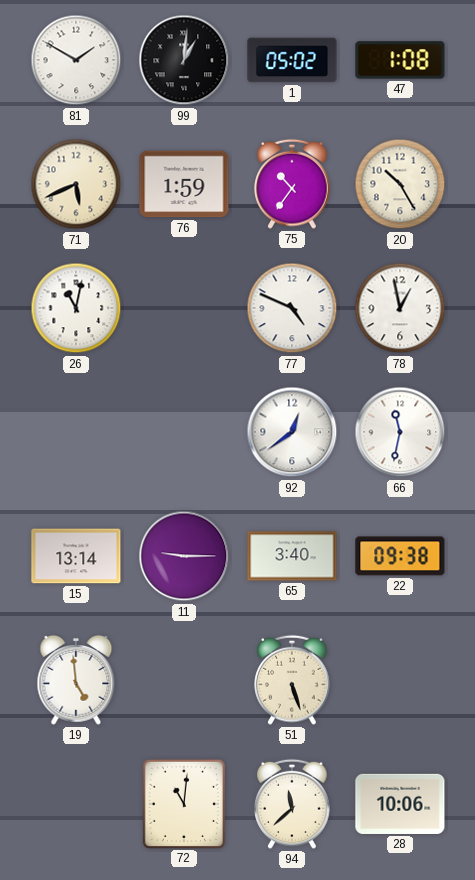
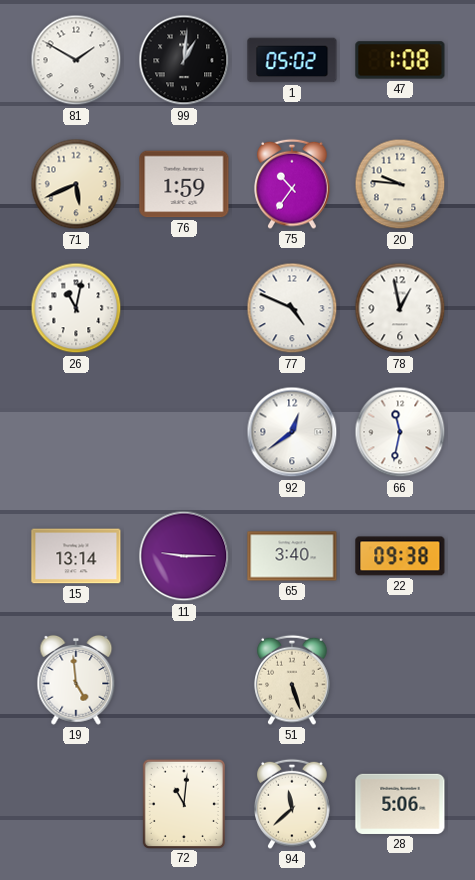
20: 10:25 -> 9:46
28: 10:06 -> 5:06
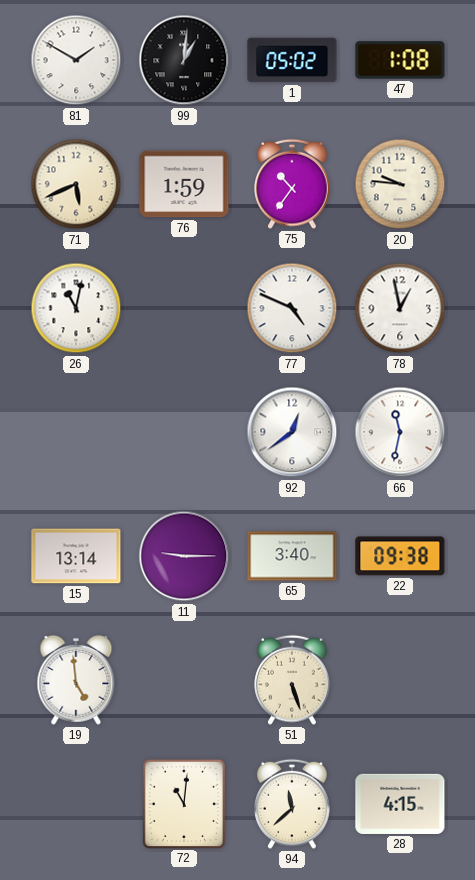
28: 5:06 -> 4:15
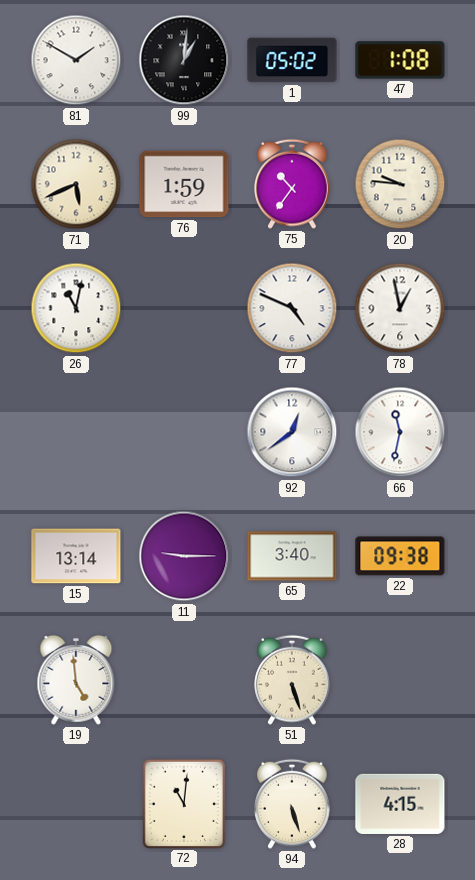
94: 11:38 -> 5:27
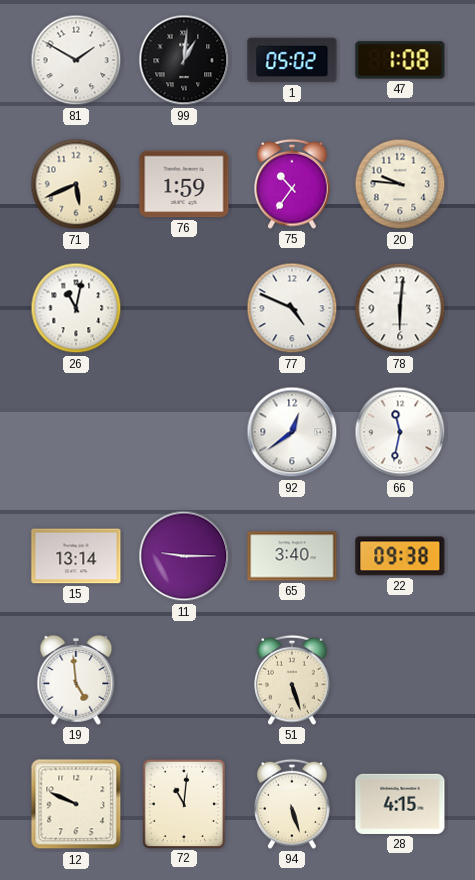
78: 12:58 -> 6:01
12: none -> 9:49
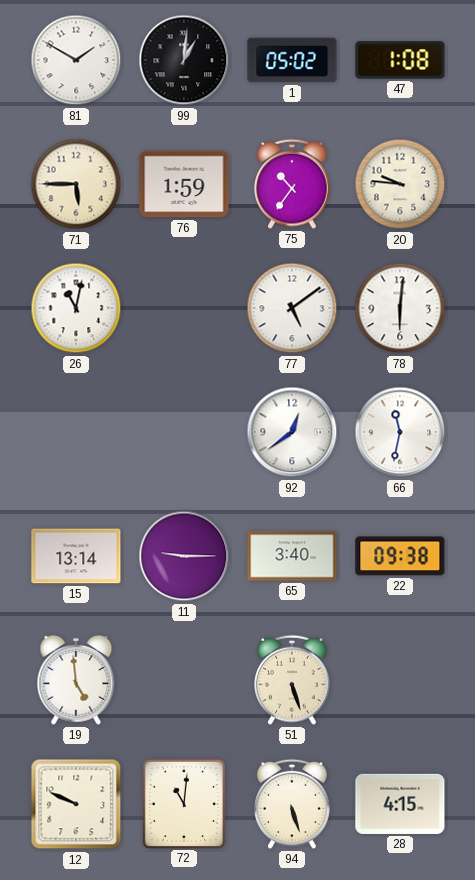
71: 5:41 -> 5:45
77: 4:49 -> 5:09
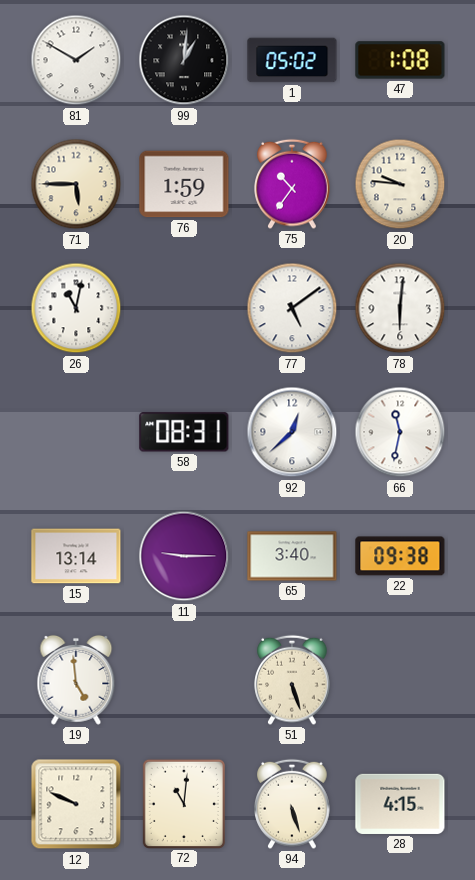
58: none -> 08:31
92: 12:39 -> 12:38
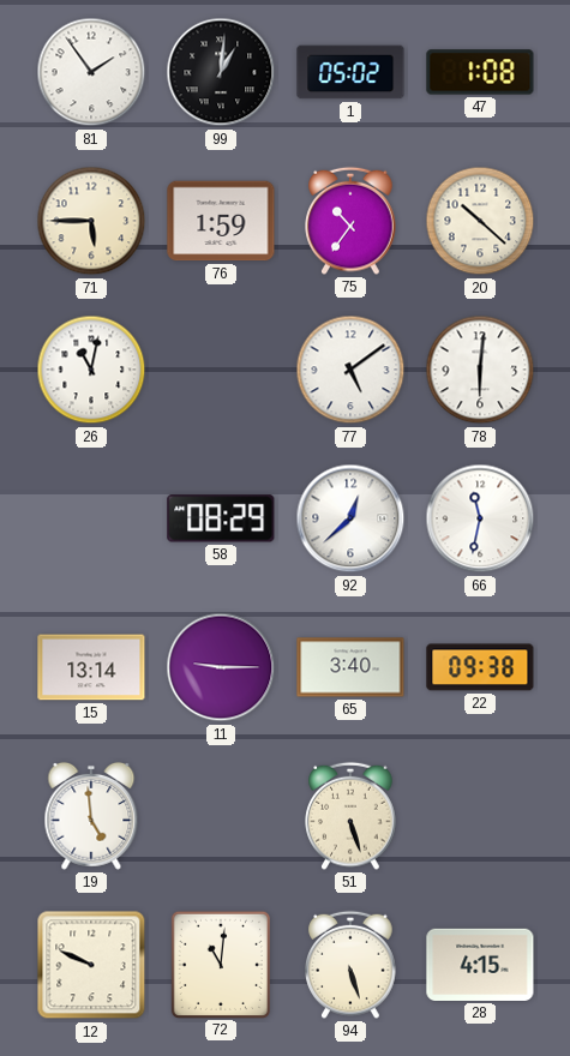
81: 1:50 -> 1:54
20: 9:46 -> 10:22
58: 08:31 -> 08:29
